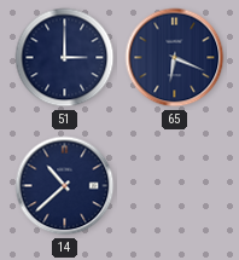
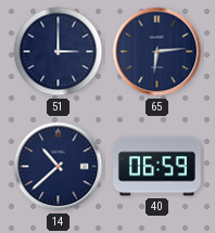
65: 6:19 -> 6:14
40: none -> 06:59
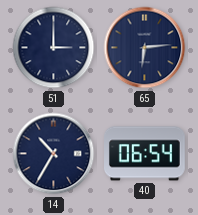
14: 10:38 -> 10:35
40: 06:59 -> 06:54
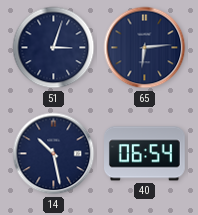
51: 3:00 -> 3:03
14: 10:35 -> 10:28
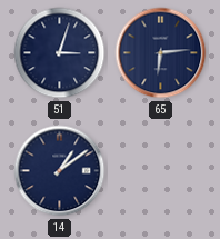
14: 10:28 -> 1:09
40: 06:54 -> none
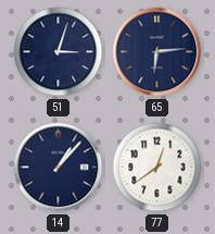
14: 1:09 -> 1:07
77: none -> 12:39
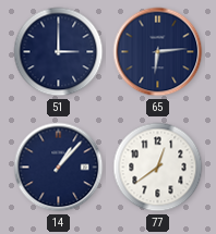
51: 3:03 -> 3:00
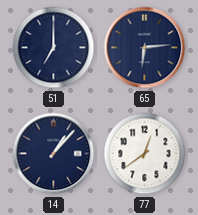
51: 3:00 -> 7:00
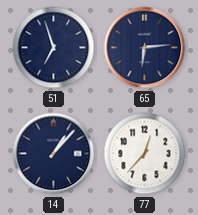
51: 7:00 -> 6:57
77: 12:39 -> 12:37
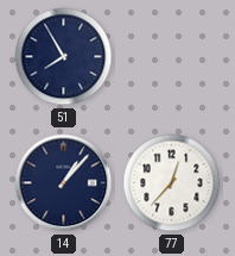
51: 6:57 -> 7:55
65: 6:14 -> none
